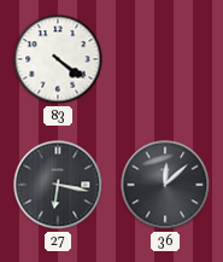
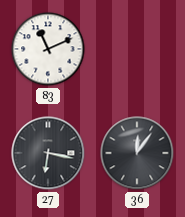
83: 4:21 -> 11:11
36: 12:08 -> 12:06
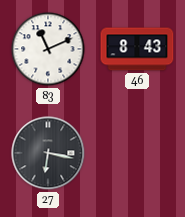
46: none -> 8:43
36: 12:06 -> none
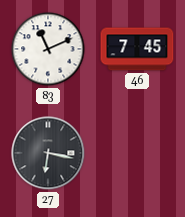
46: 8:43 -> 7:45
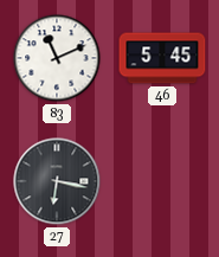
46: 7:45 -> 5:45
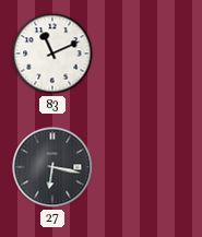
46: 5:45 -> none
